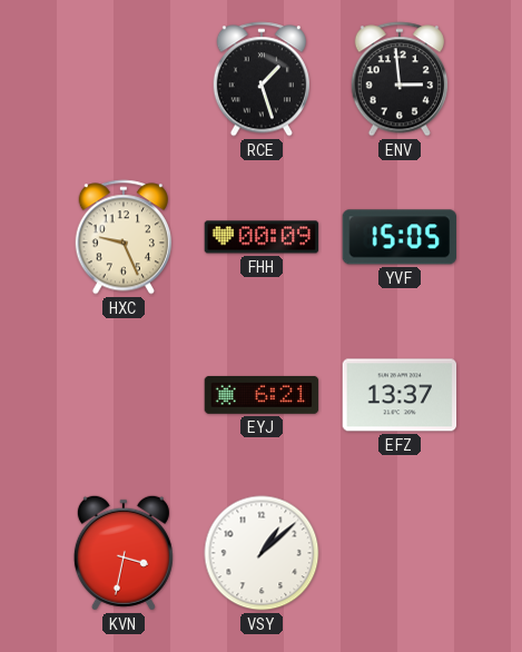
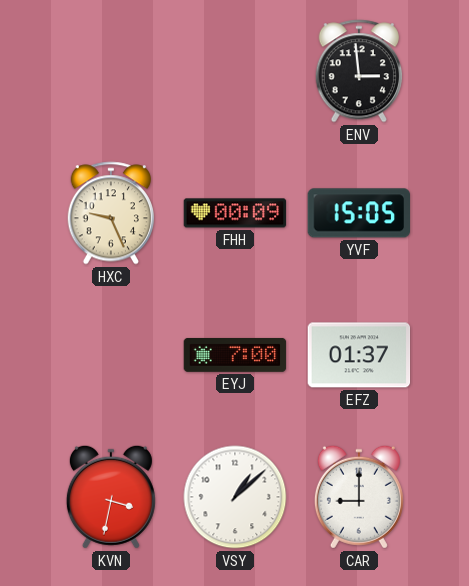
RCE: 1:27 -> none
EYJ: 6:21 -> 7:00
EFZ: 13:37 -> 01:37
CAR: none -> 9:00
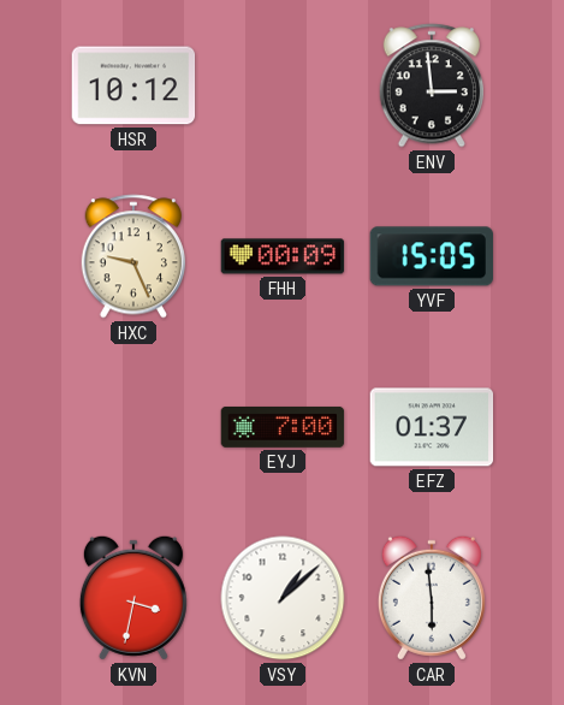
HSR: none -> 10:12
CAR: 9:00 -> 5:59
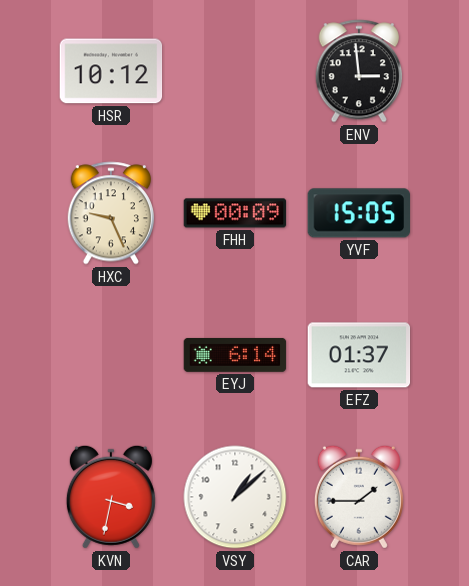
EYJ: 7:00 -> 6:14
CAR: 5:59 -> 1:45
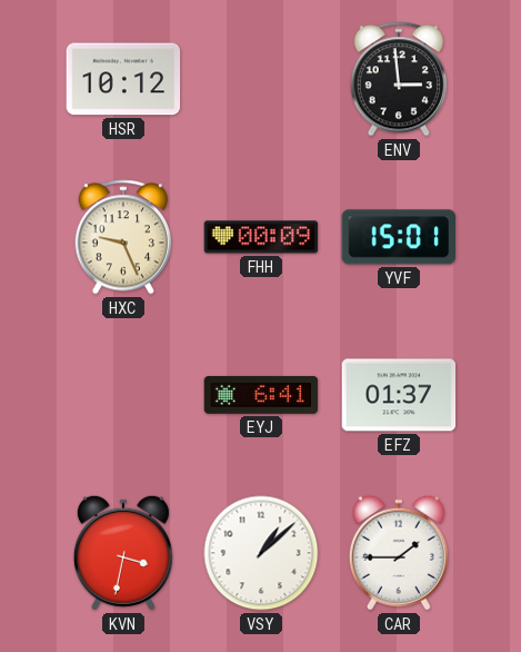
YVF: 15:05 -> 15:01
EYJ: 6:14 -> 6:41
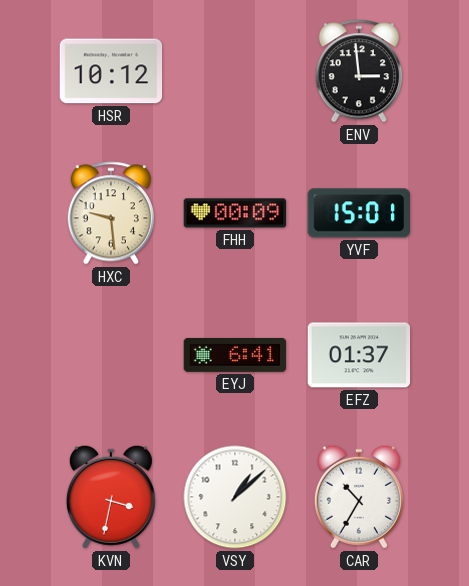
HXC: 9:26 -> 9:29
CAR: 1:45 -> 10:35
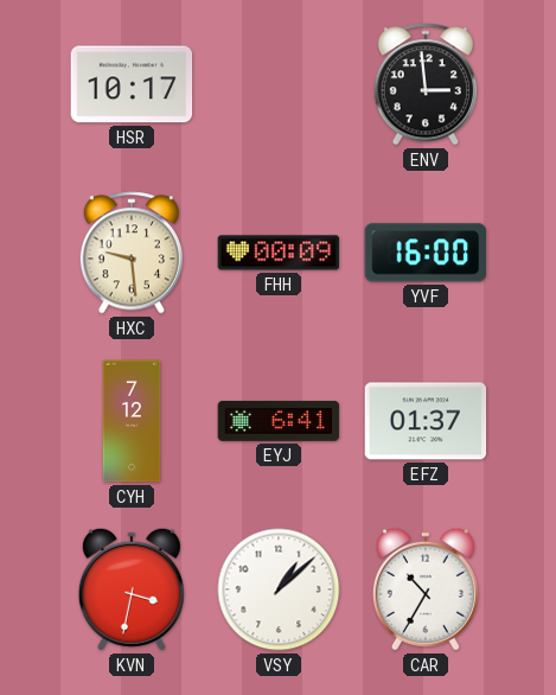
HSR: 10:12 -> 10:17
YVF: 15:01 -> 16:00
CYH: none -> 7:12
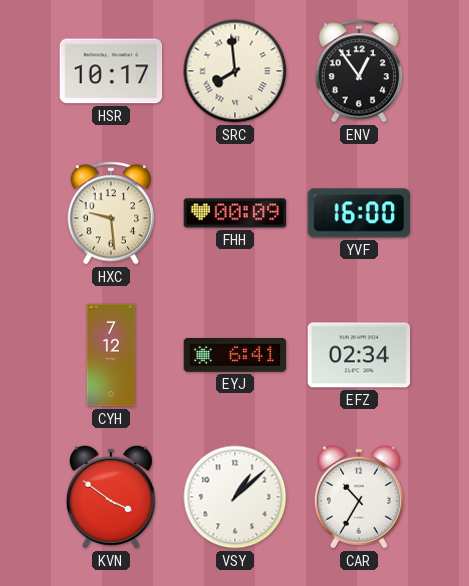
SRC: none -> 7:59
ENV: 2:59 -> 12:54
EFZ: 01:37 -> 02:34
KVN: 3:32 -> 3:51
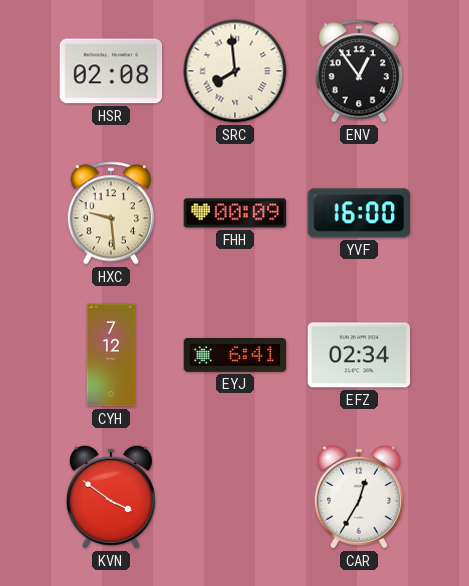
HSR: 10:17 -> 02:08
VSY: 1:08 -> none
CAR: 10:35 -> 12:35
